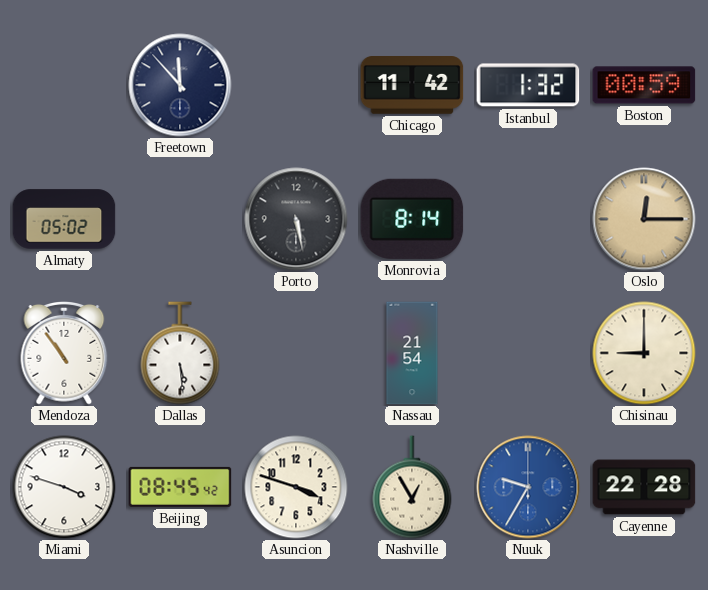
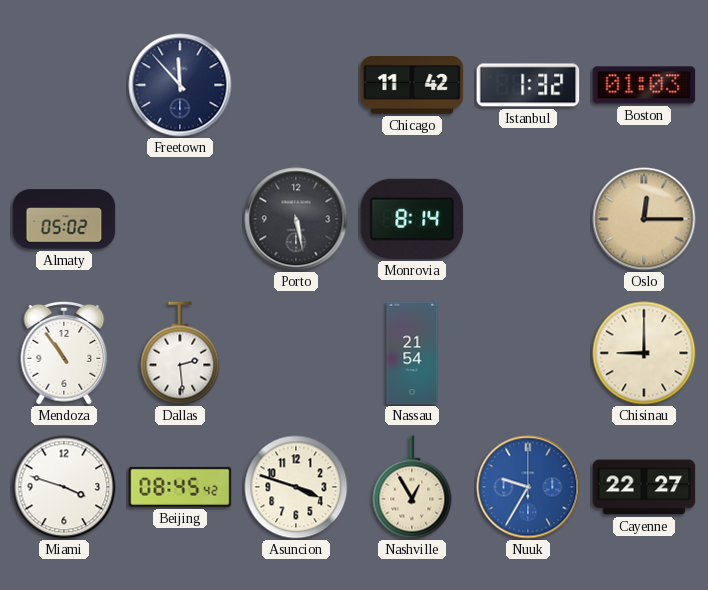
Boston: 00:59 -> 01:03
Dallas: 5:29 -> 2:29
Cayenne: 22:28 -> 22:27
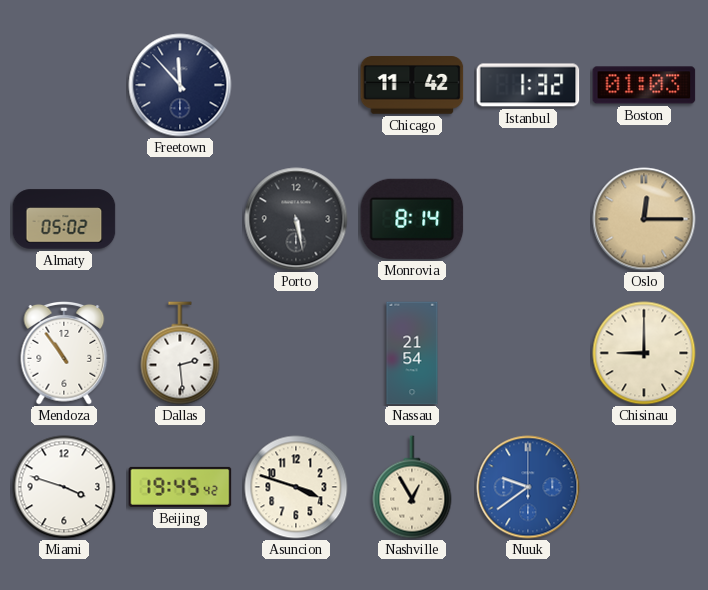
Beijing: 08:45 -> 19:45
Nuuk: 9:35 -> 9:39
Cayenne: 22:27 -> none
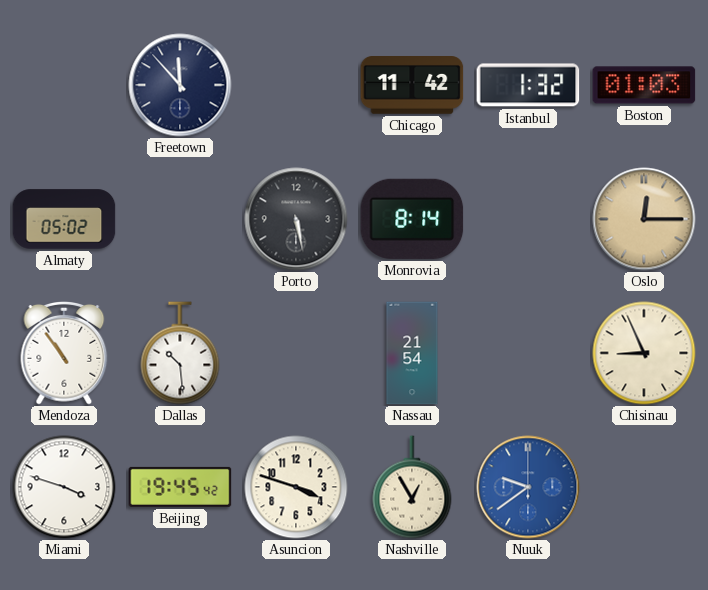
Dallas: 2:29 -> 10:29
Chisinau: 9:00 -> 8:56
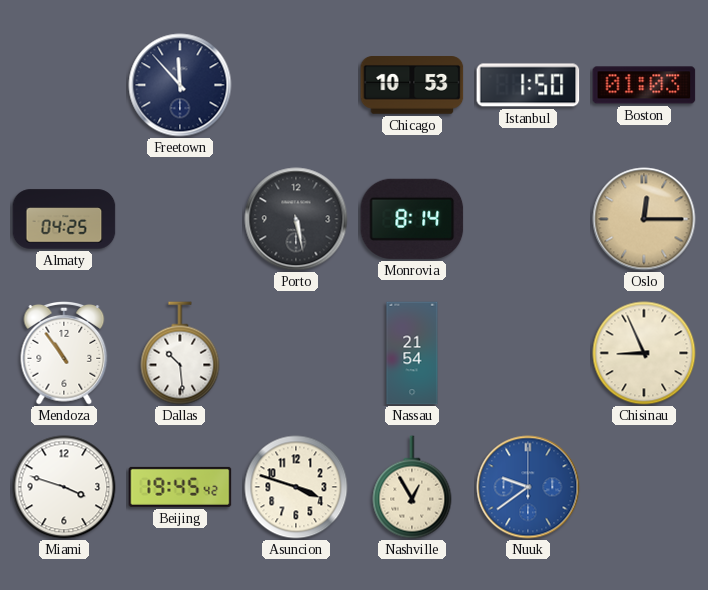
Chicago: 11:42 -> 10:53
Istanbul: 1:32 -> 1:50
Almaty: 05:02 -> 04:25
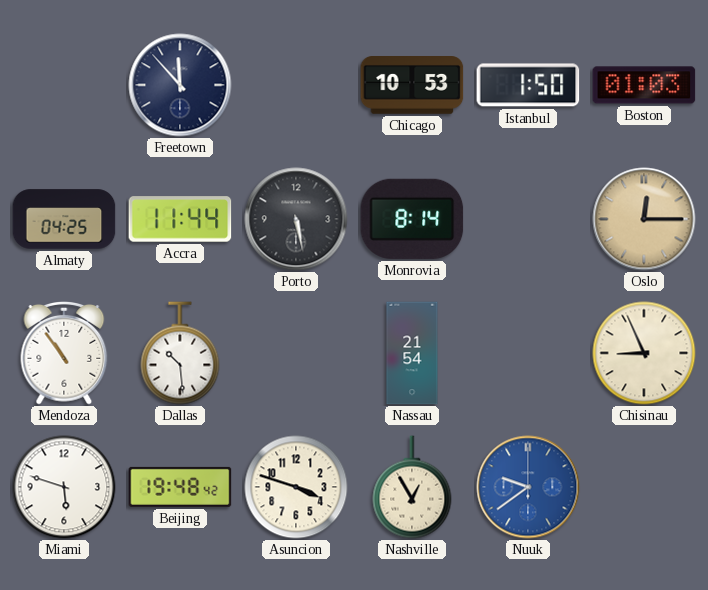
Accra: none -> 11:44
Miami: 3:48 -> 5:48
Beijing: 19:45 -> 19:48
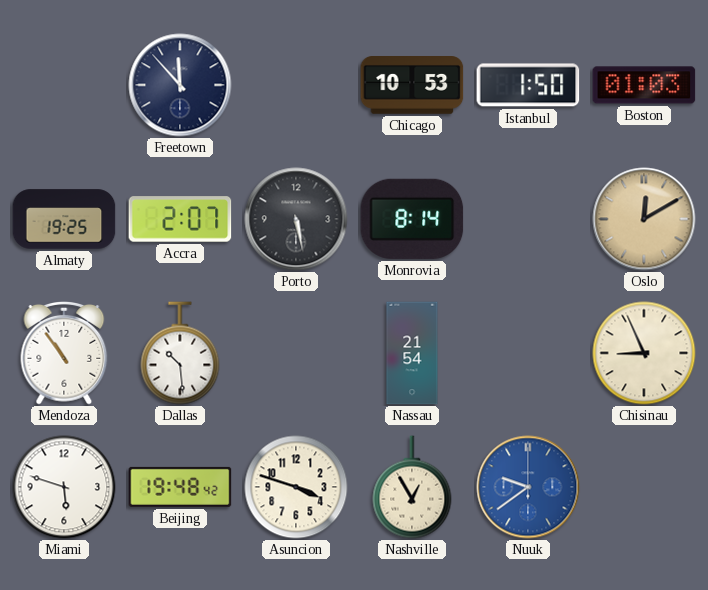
Almaty: 04:25 -> 19:25
Accra: 11:44 -> 2:07
Oslo: 12:15 -> 12:10
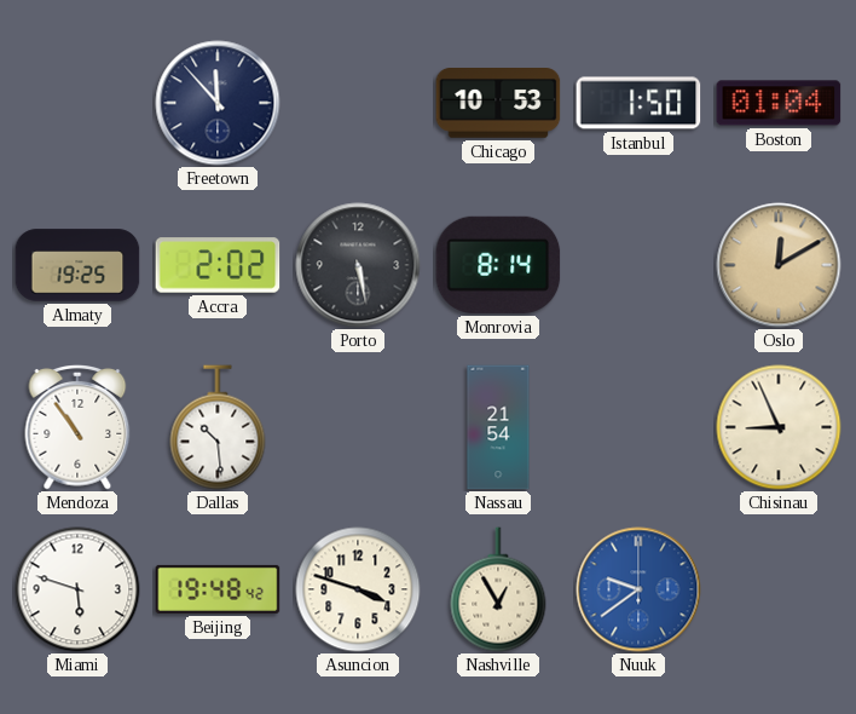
Boston: 01:03 -> 01:04
Accra: 2:07 -> 2:02
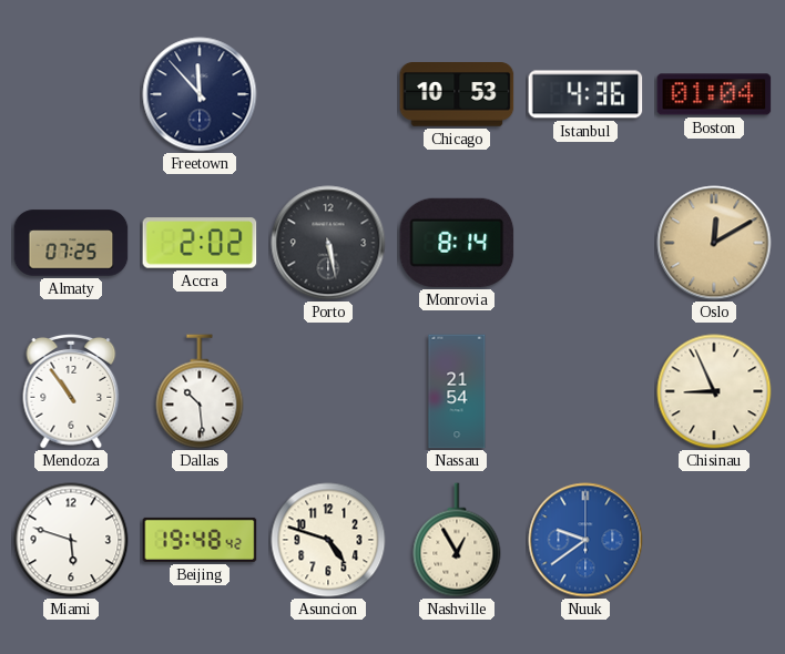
Istanbul: 1:50 -> 4:36
Almaty: 19:25 -> 07:25
Asuncion: 3:48 -> 4:48
